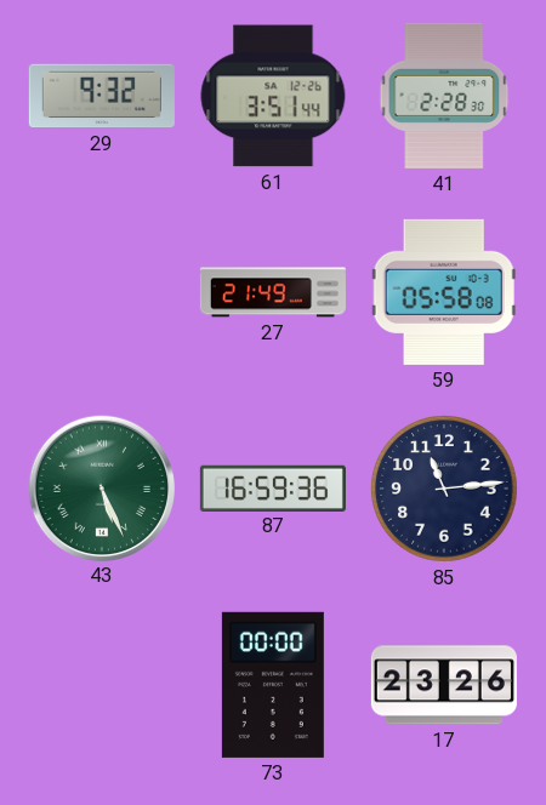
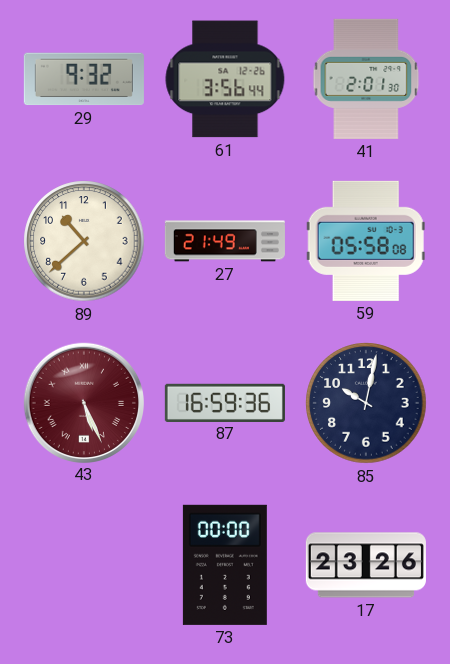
61: 3:51 -> 3:56
41: 2:28 -> 2:01
89: none -> 10:38
43 dial: green -> burgundy
85: 11:14 -> 10:02
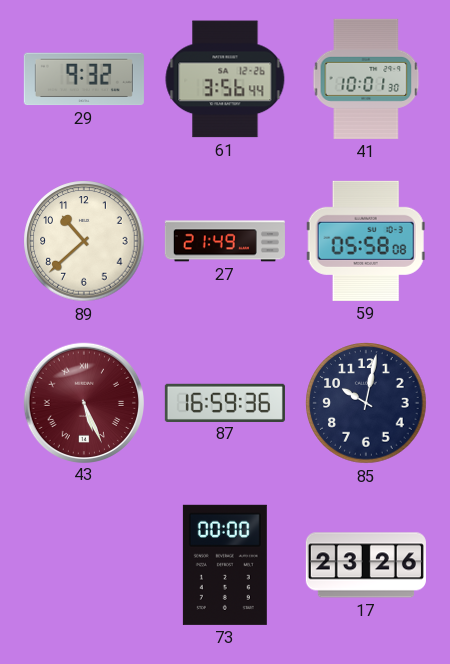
41: 2:01 -> 10:01
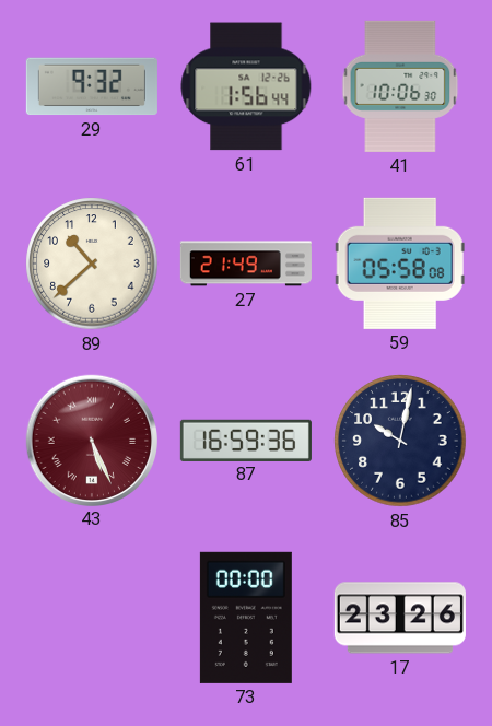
61: 3:56 -> 1:56
41: 10:01 -> 10:06
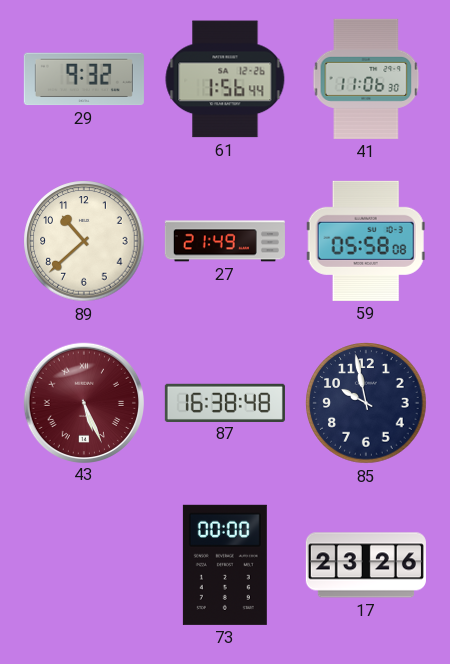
41: 10:06 -> 11:06
87: 16:59 -> 16:38
85: 10:02 -> 9:58
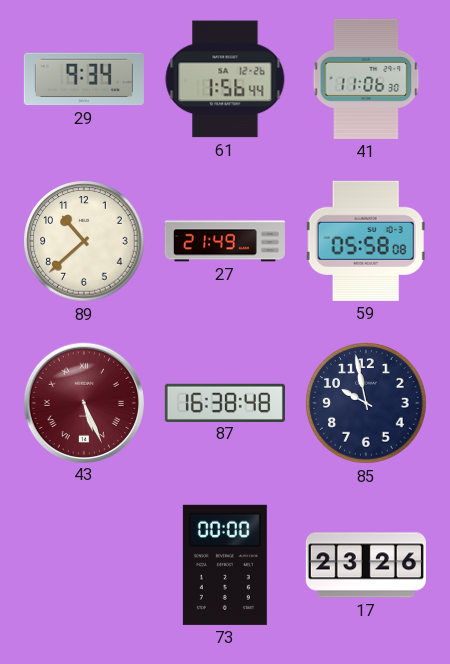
29: 9:32 -> 9:34
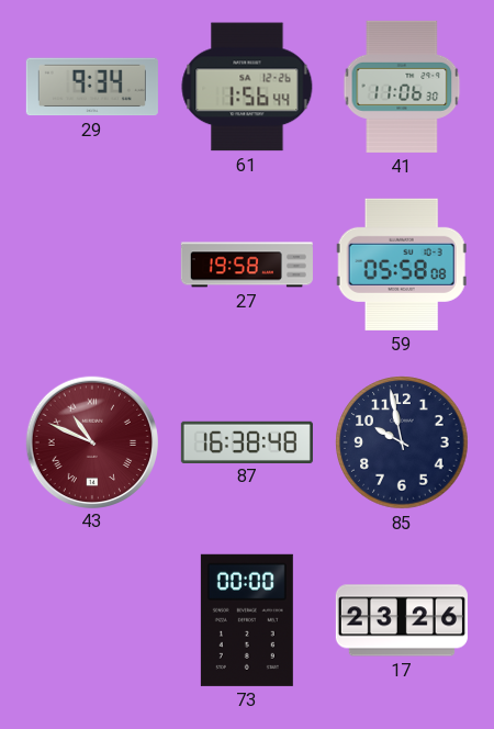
89: 10:38 -> none
27: 21:49 -> 19:58
43: 5:26 -> 10:49
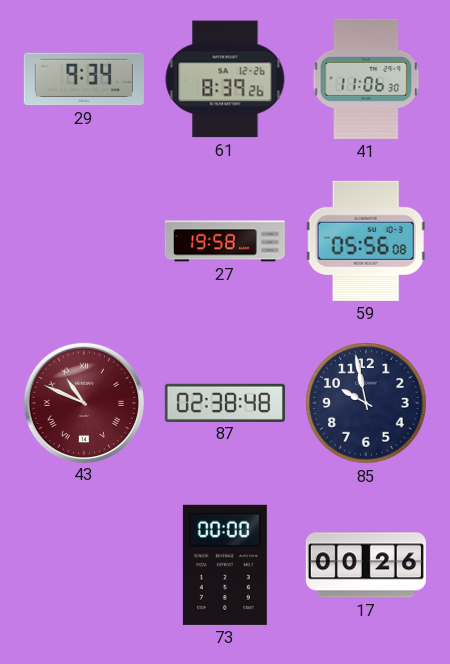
61: 1:56 -> 8:39
59: 05:58 -> 05:56
87: 16:38 -> 02:38
17: 23:26 -> 00:26
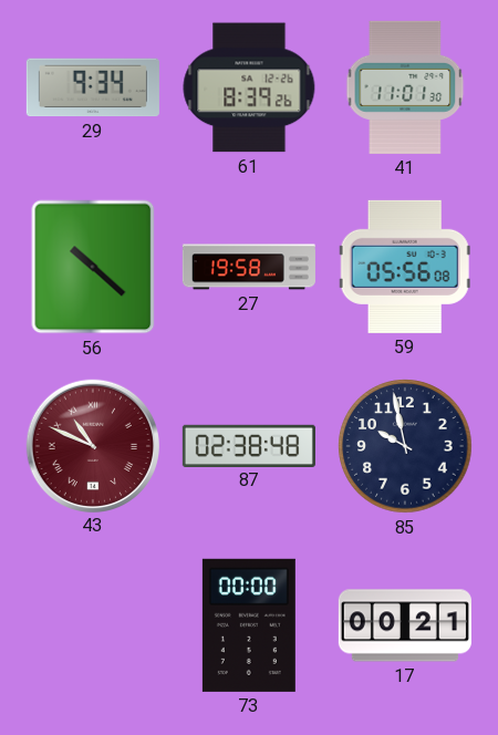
41: 11:06 -> 11:01
56: none -> 10:22
17: 00:26 -> 00:21
